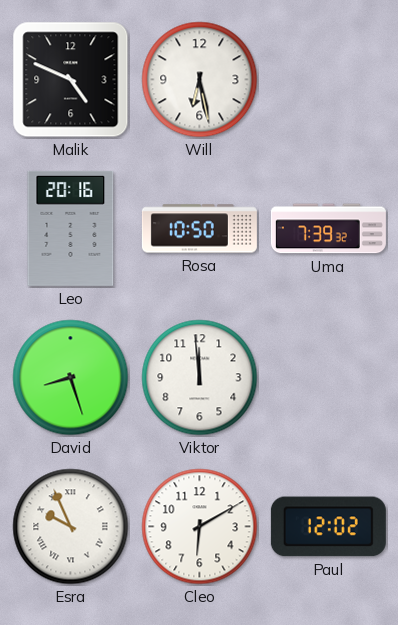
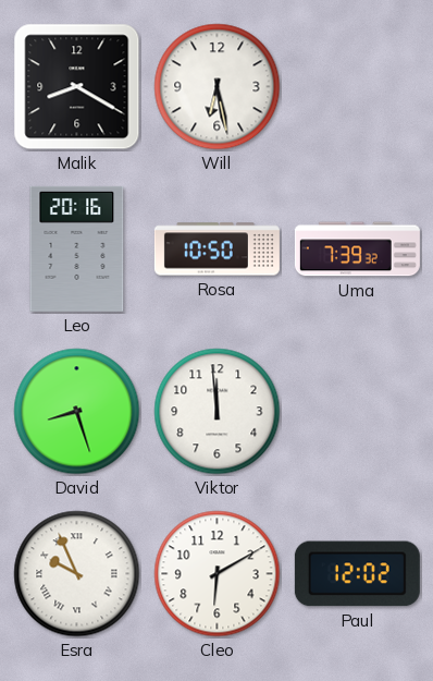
Malik: 4:49 -> 8:20
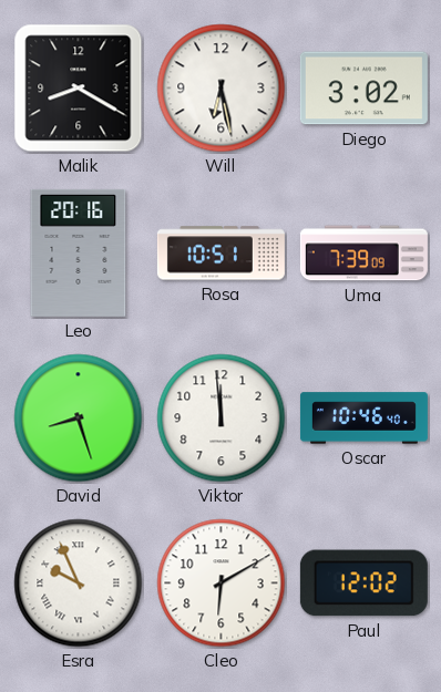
Diego: none -> 3:02
Rosa: 10:50 -> 10:51
Uma: 7:39:32 -> 7:39:09
Oscar: none -> 10:46
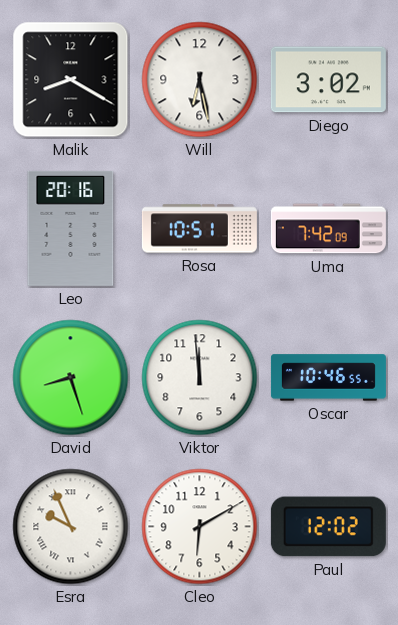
Uma: 7:39 -> 7:42
Oscar: 10:46:40 -> 10:46:55
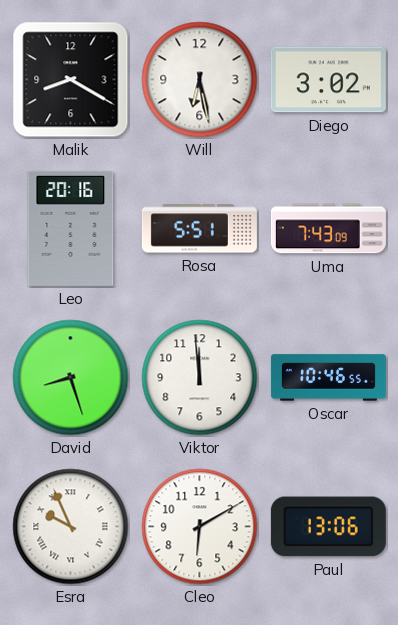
Rosa: 10:51 -> 5:51
Uma: 7:42 -> 7:43
Paul: 12:02 -> 13:06
